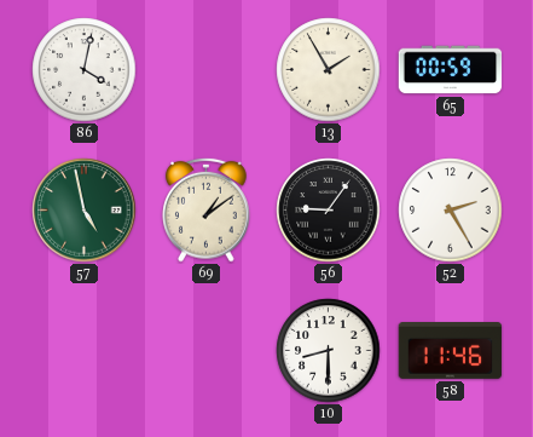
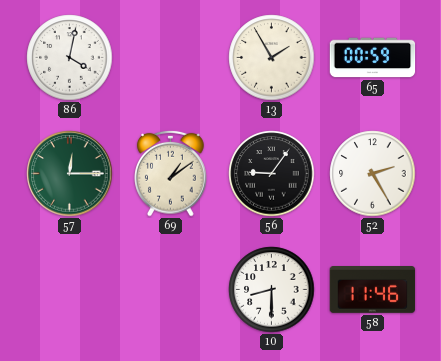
57: 4:58 -> 12:15
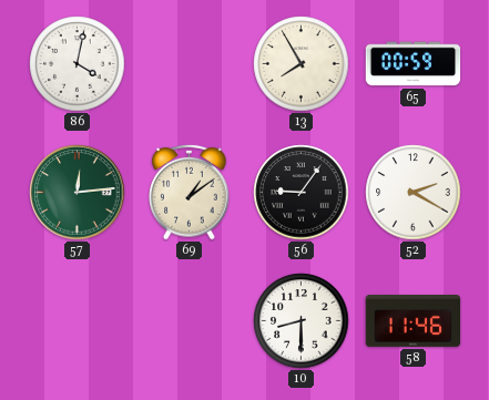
13: 1:55 -> 7:55
57: 12:15 -> 12:14
52: 2:25 -> 2:20
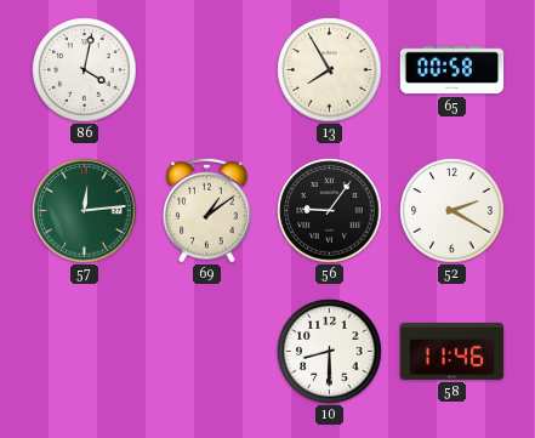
65: 00:59 -> 00:58
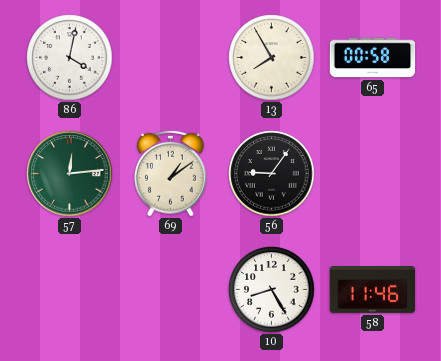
52: 2:20 -> none
10: 8:30 -> 8:25
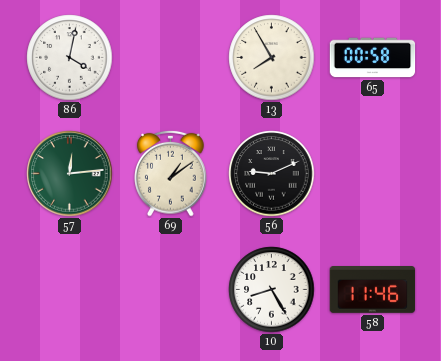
56: 9:06 -> 9:11
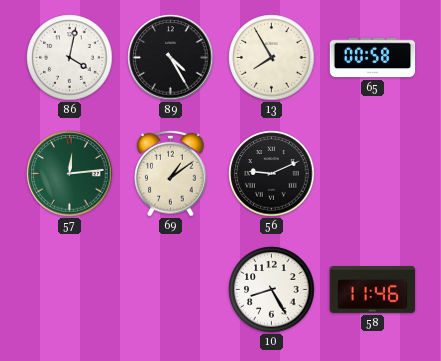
89: none -> 4:25
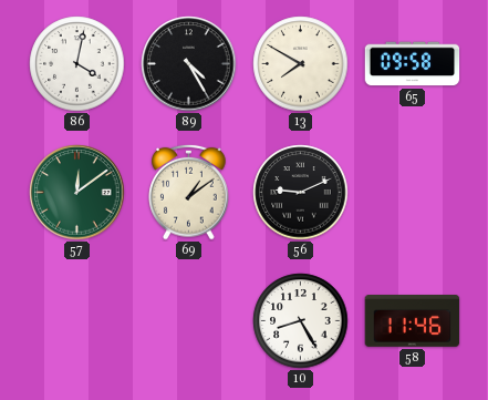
13: 7:55 -> 7:50
65: 00:58 -> 09:58
57: 12:14 -> 12:09
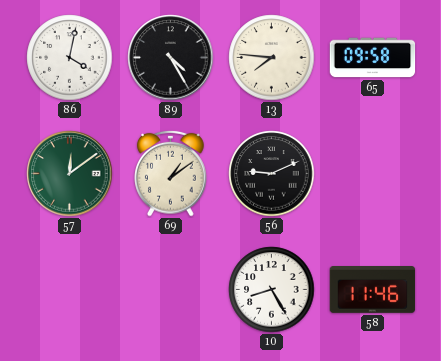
13: 7:50 -> 7:46
